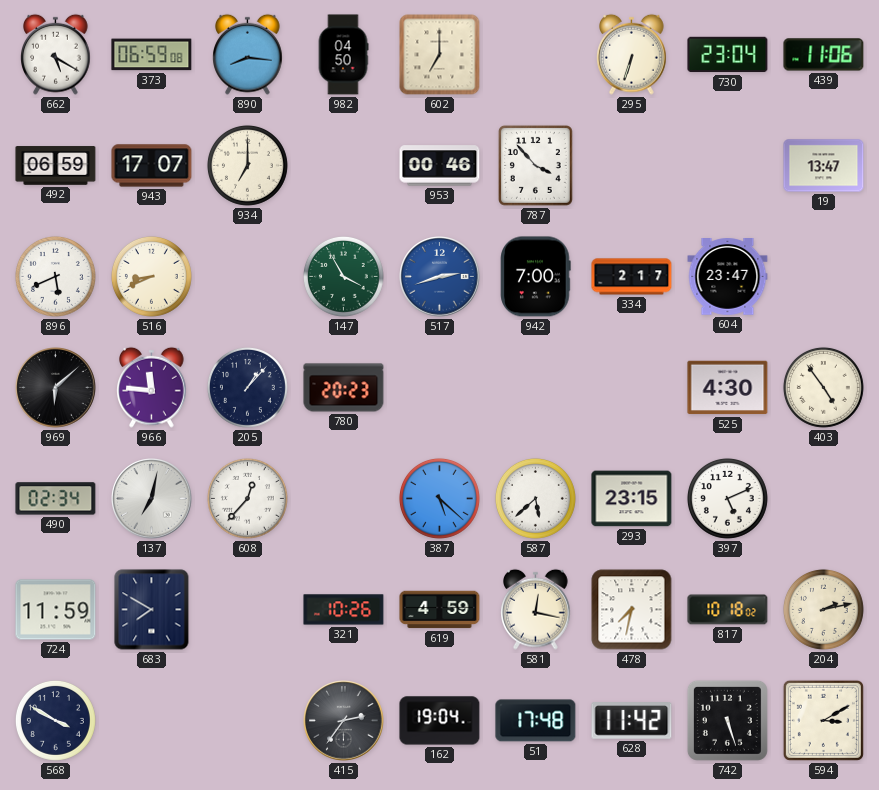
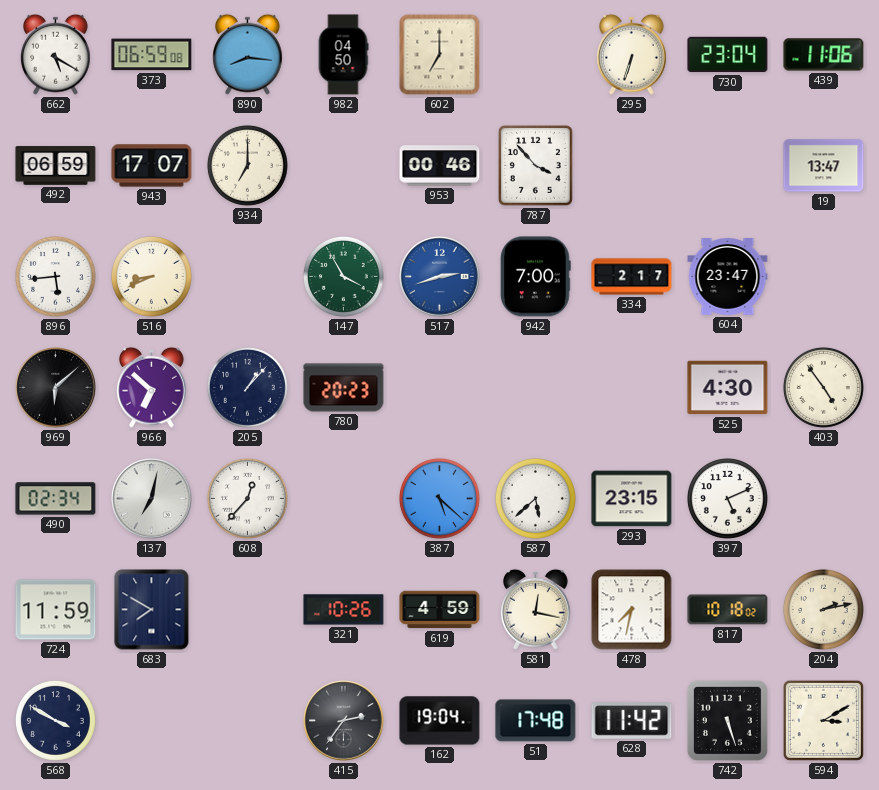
896: 5:41 -> 5:44
966: 11:46 -> 6:52
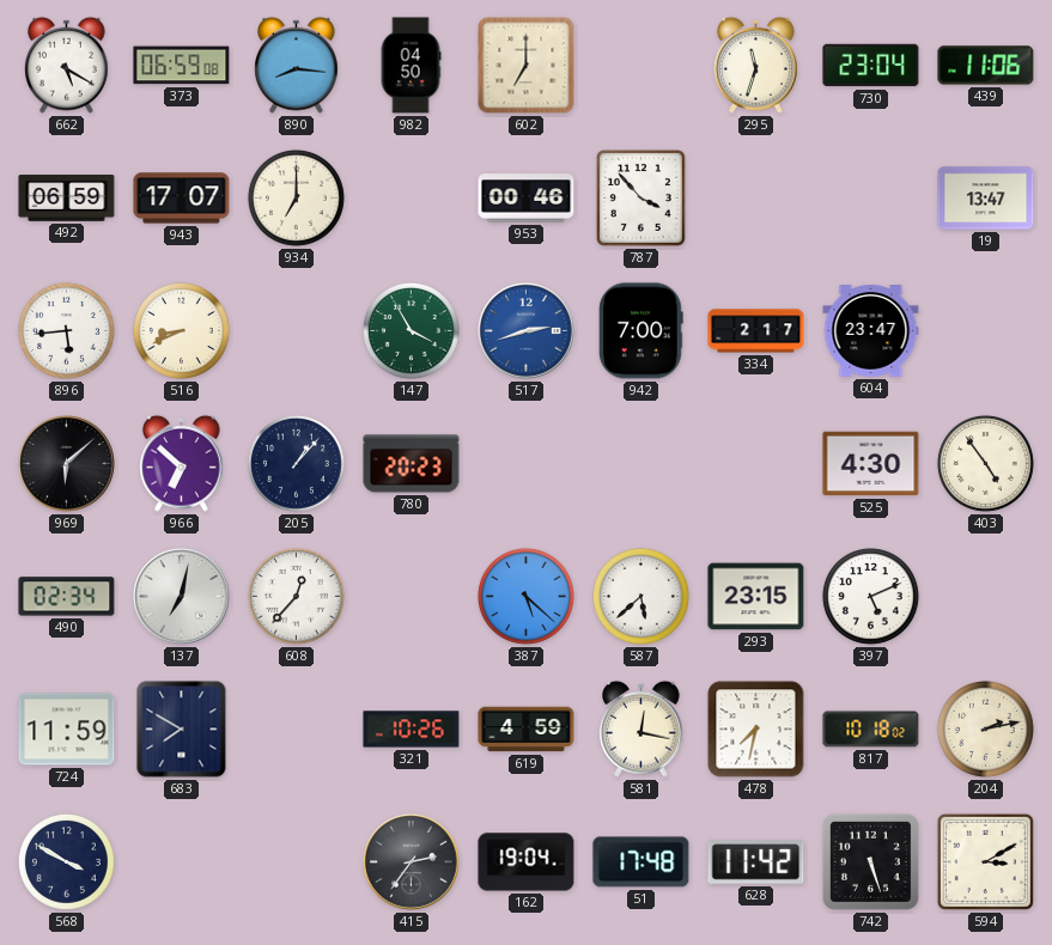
295: 6:33 -> 11:33
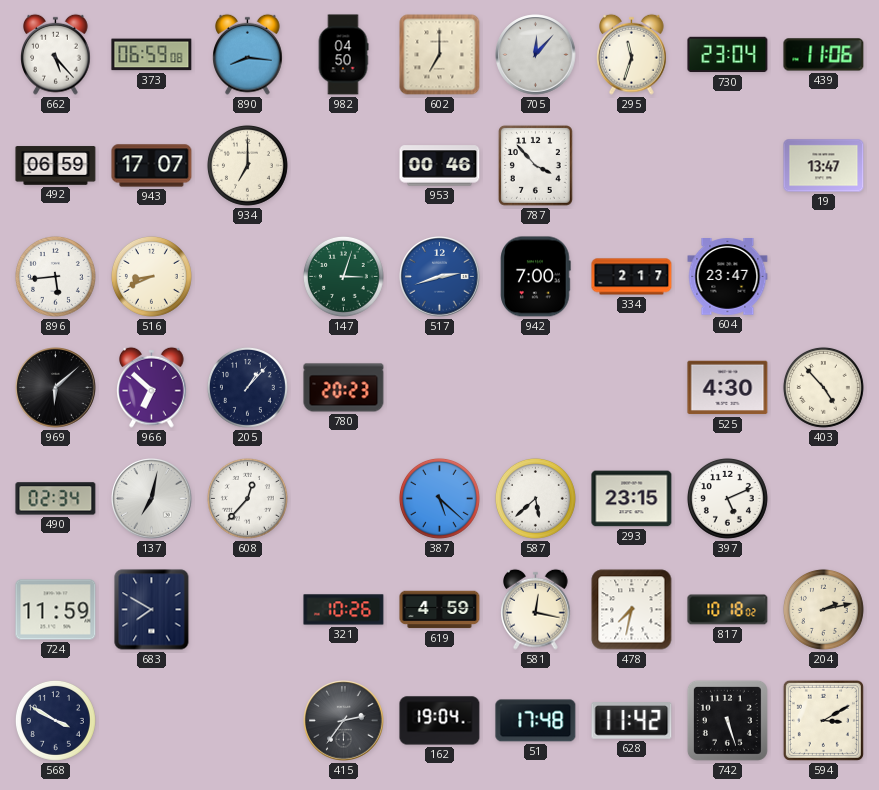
662: 5:20 -> 5:23
705: none -> 12:07
147: 3:55 -> 3:03
403: 4:54 -> 4:53
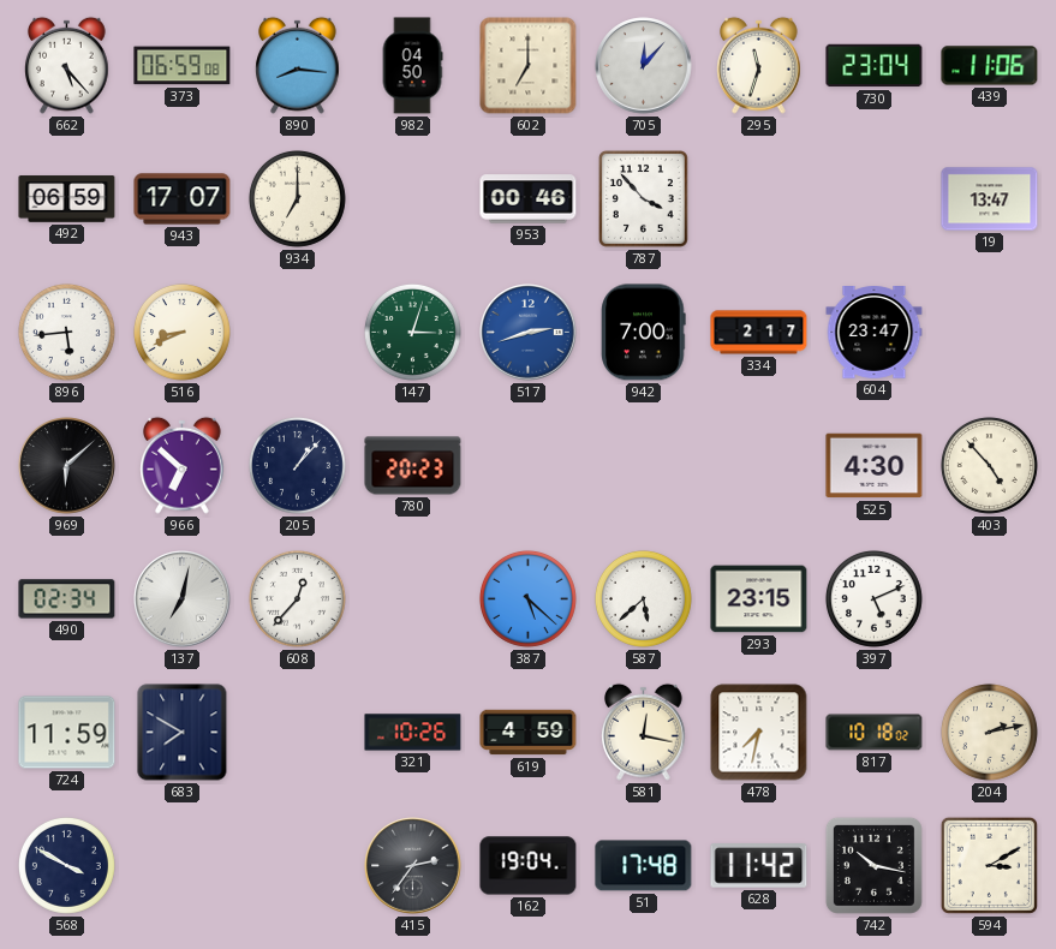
742: 5:27 -> 10:17
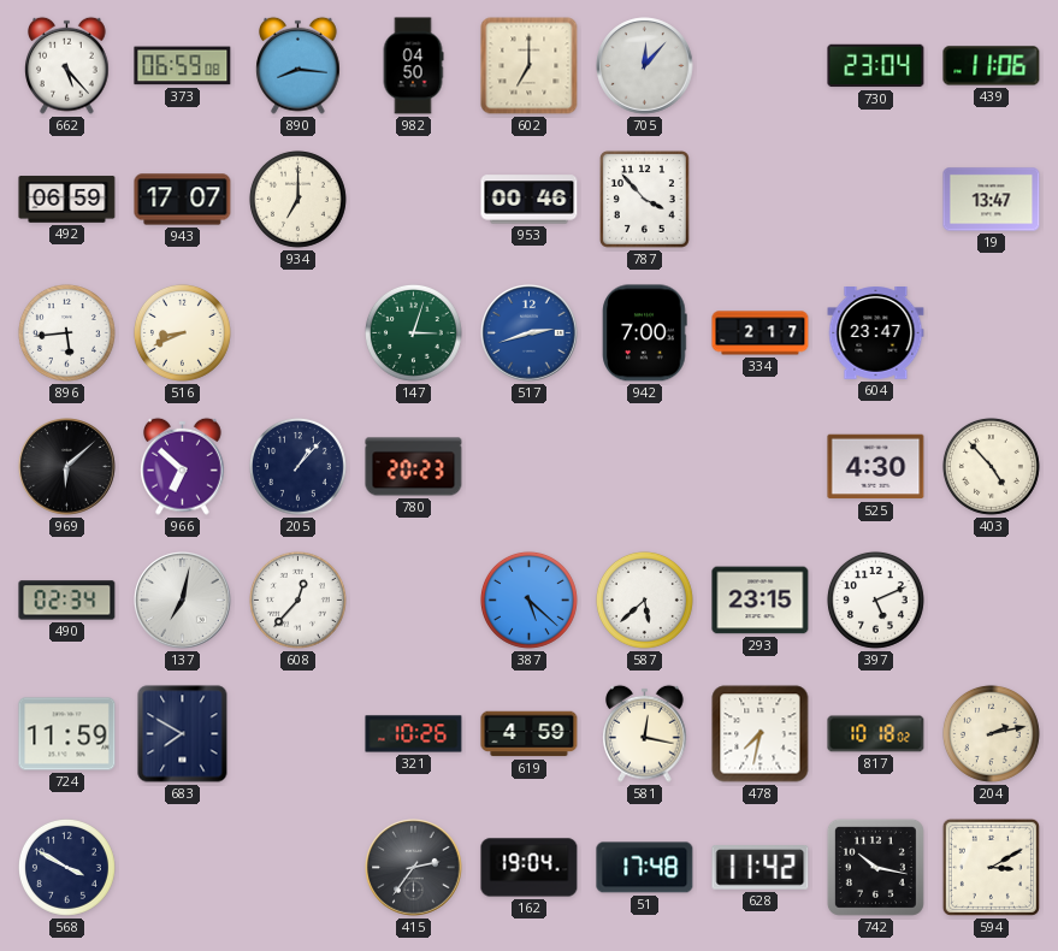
295: 11:33 -> none
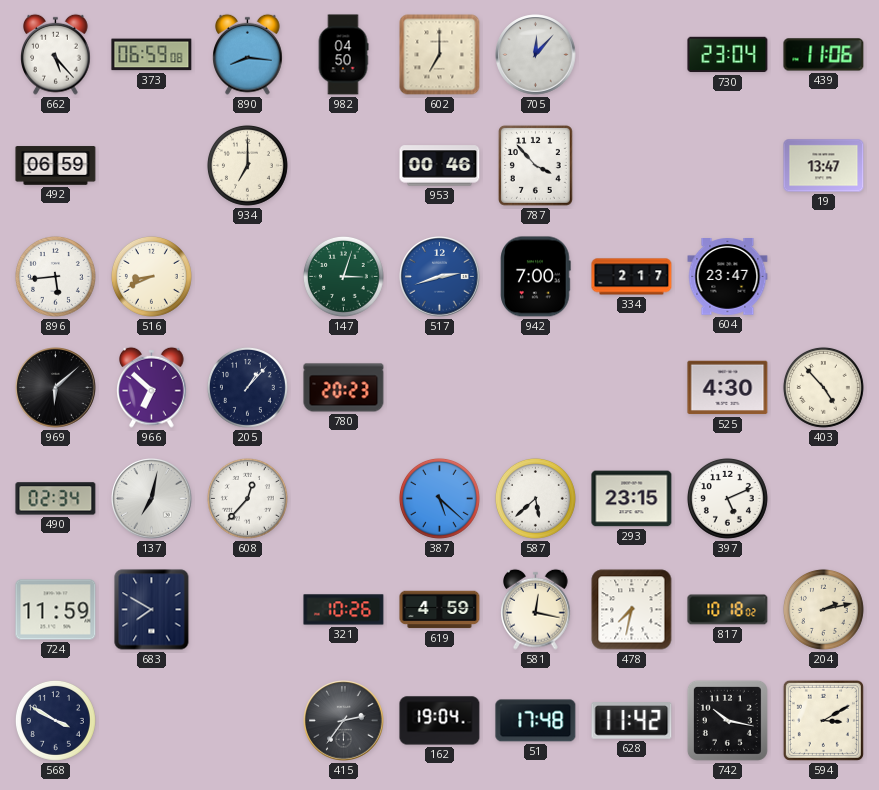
943: 17:07 -> none
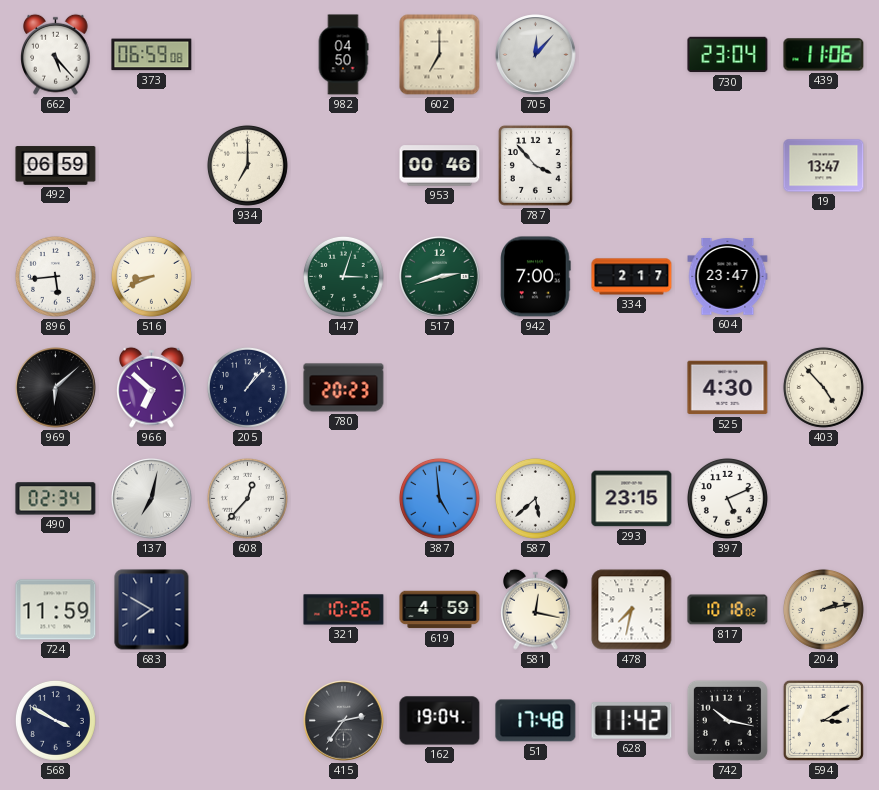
890: 8:16 -> none
517 dial: blue -> green
387: 5:22 -> 4:59
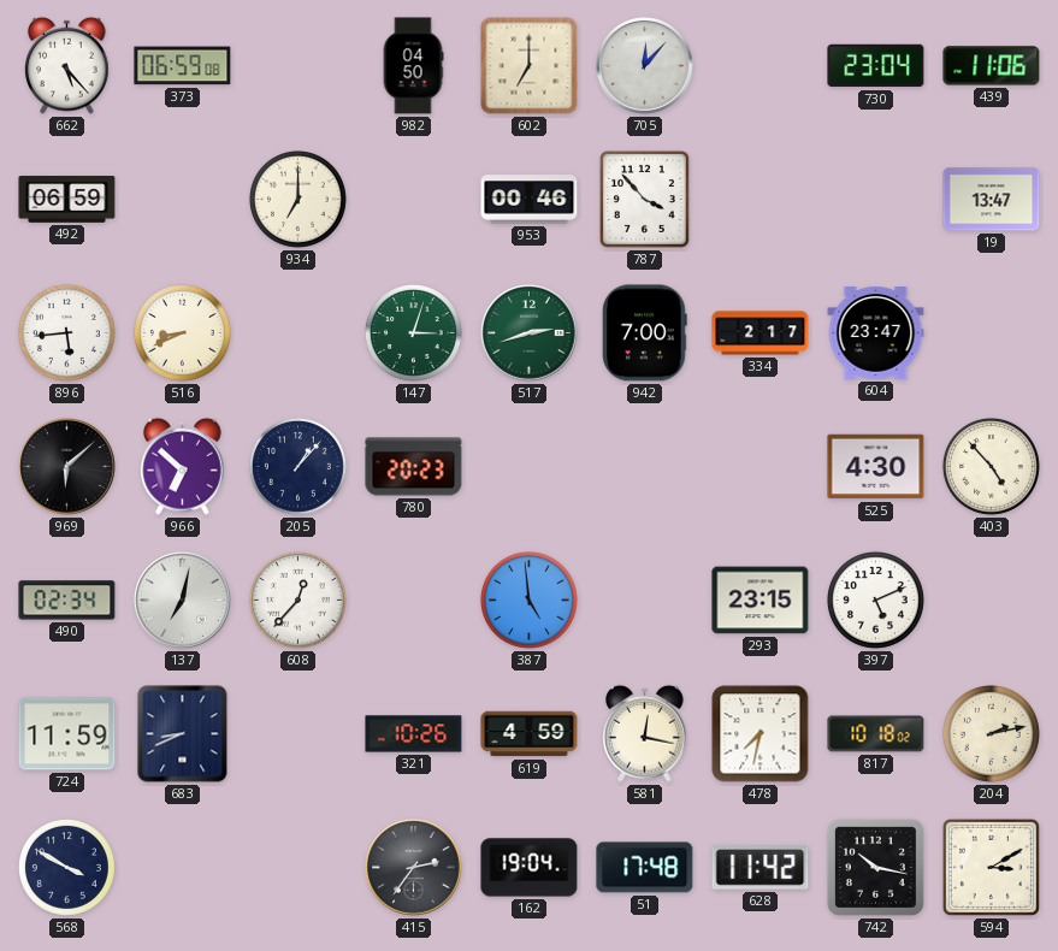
587: 5:38 -> none
683: 7:50 -> 8:41
